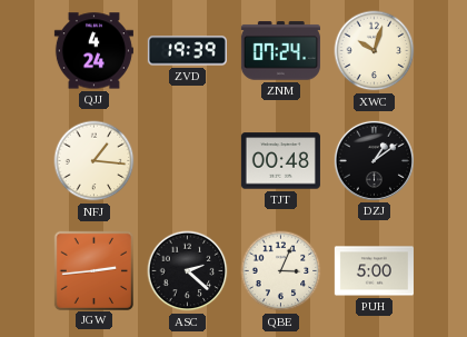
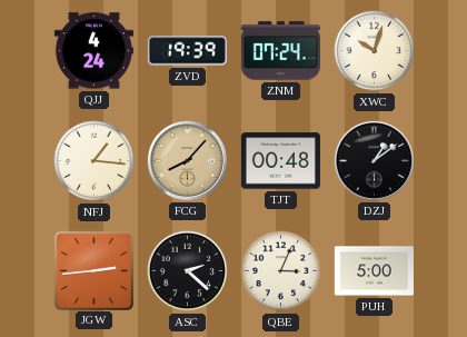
FCG: none -> 8:07
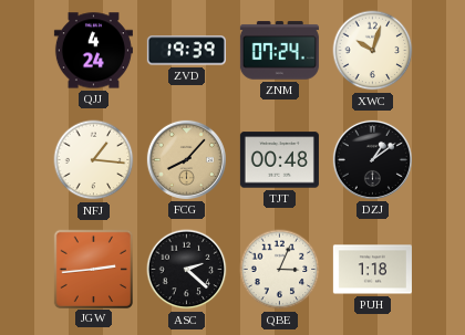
PUH: 5:00 -> 1:18
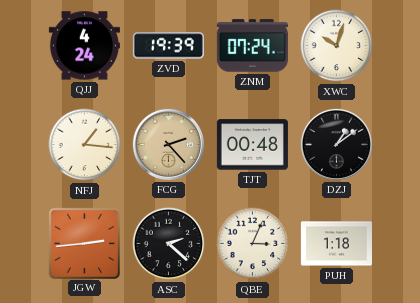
FCG: 8:07 -> 2:23
